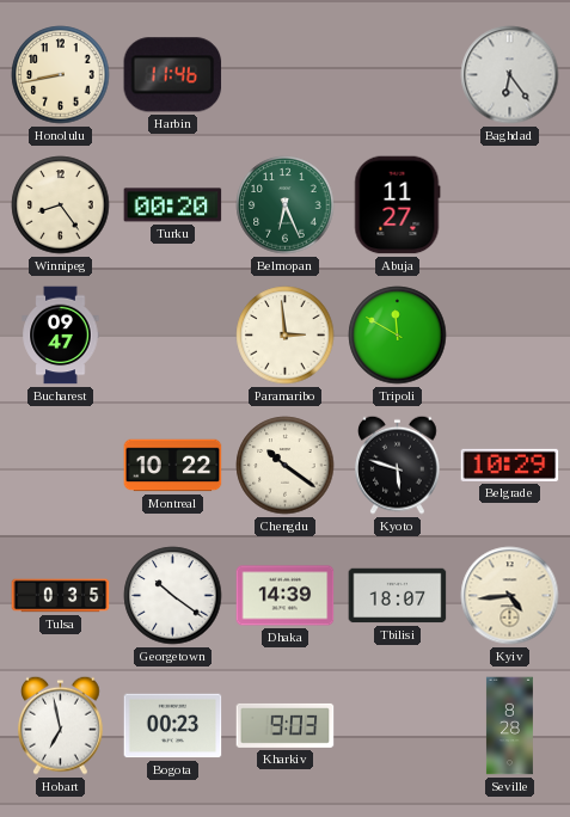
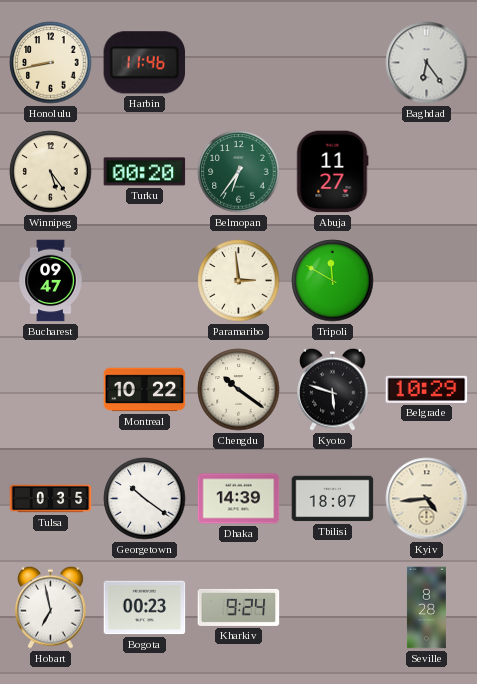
Winnipeg: 8:24 -> 5:24
Belmopan: 6:26 -> 6:36
Kharkiv: 9:03 -> 9:24
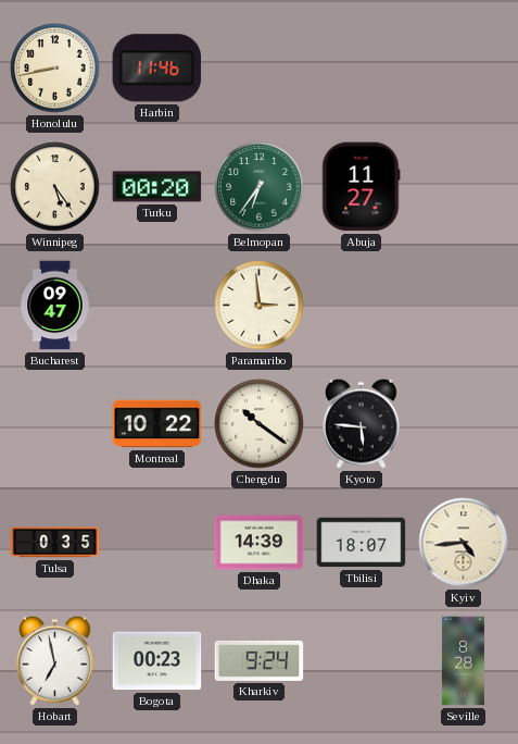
Baghdad: 6:24 -> none
Tripoli: 11:50 -> none
Kyoto: 5:48 -> 5:46
Belgrade: 10:29 -> none
Georgetown: 10:21 -> none
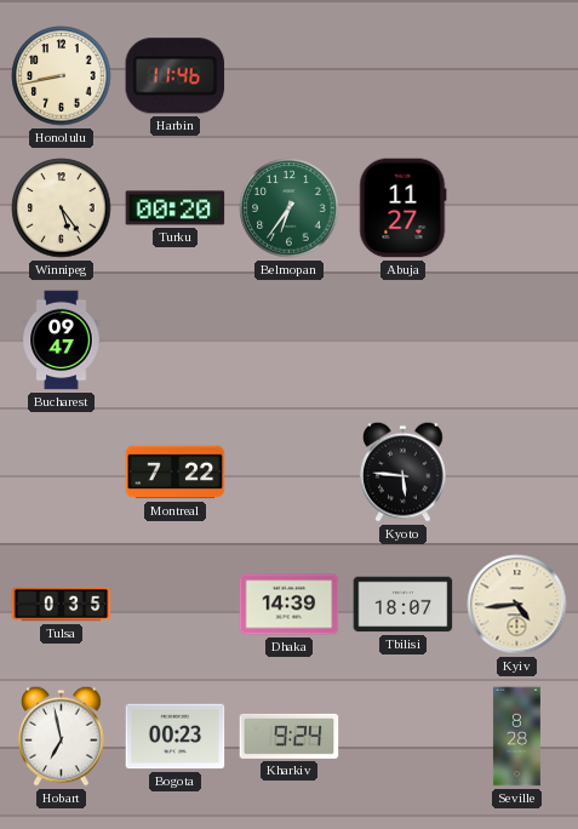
Paramaribo: 2:59 -> none
Montreal: 10:22 -> 7:22
Chengdu: 10:21 -> none
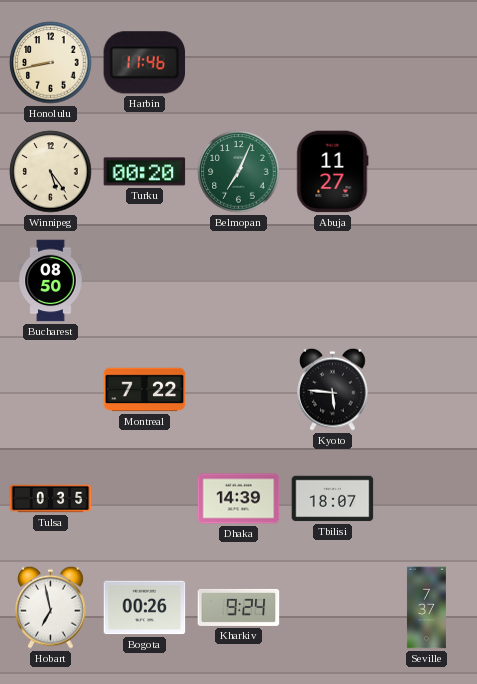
Belmopan: 6:36 -> 7:04
Bucharest: 09:47 -> 08:50
Kyiv: 4:44 -> none
Bogota: 00:23 -> 00:26
Seville: 8:28 -> 7:37
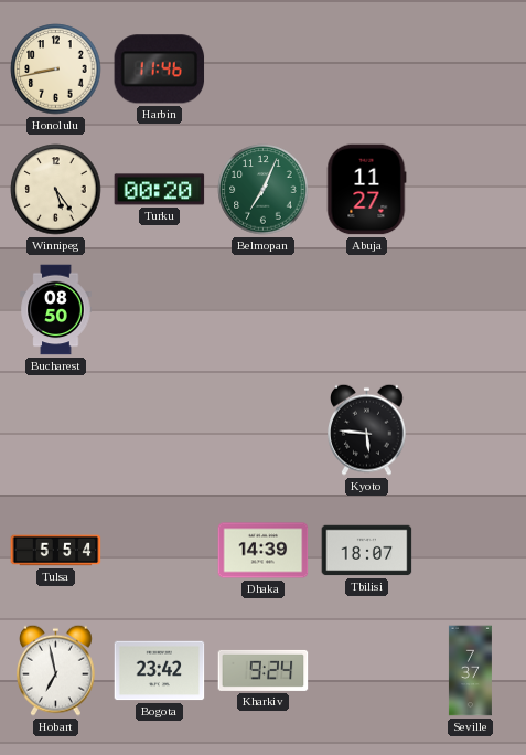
Montreal: 7:22 -> none
Tulsa: 0:35 -> 5:54
Bogota: 00:26 -> 23:42
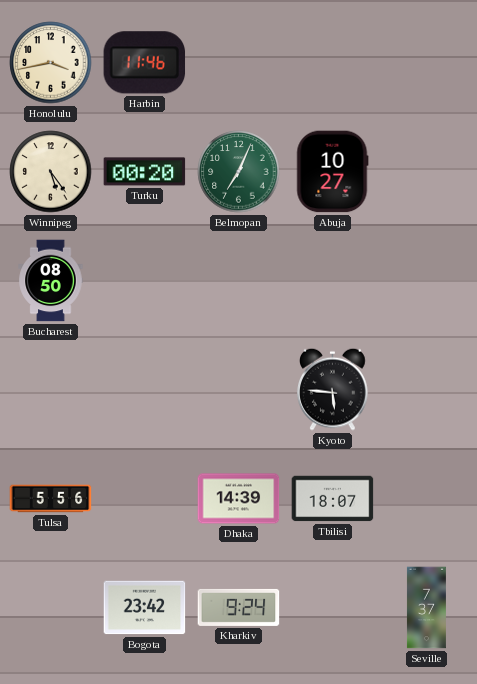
Honolulu: 8:43 -> 3:43
Abuja: 11:27 -> 10:27
Tulsa: 5:54 -> 5:56
Hobart: 6:58 -> none
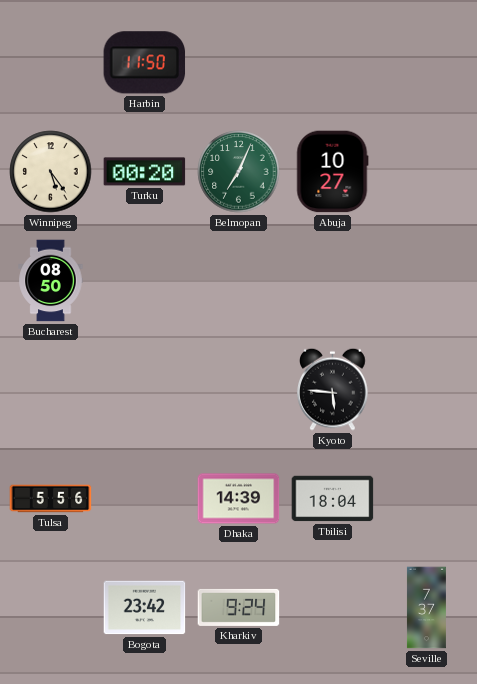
Honolulu: 3:43 -> none
Harbin: 11:46 -> 11:50
Tbilisi: 18:07 -> 18:04
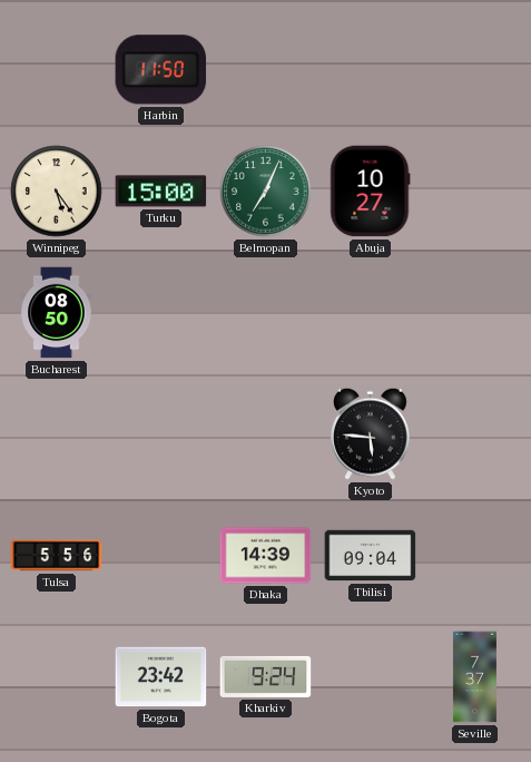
Turku: 00:20 -> 15:00
Tbilisi: 18:04 -> 09:04
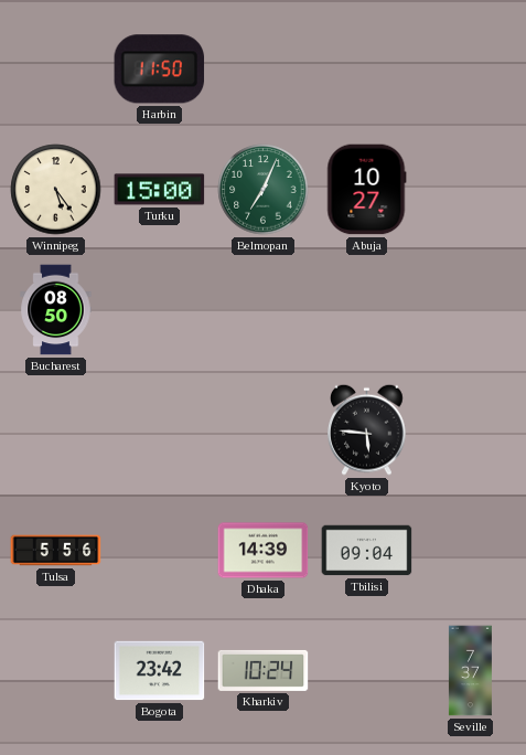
Kharkiv: 9:24 -> 10:24
